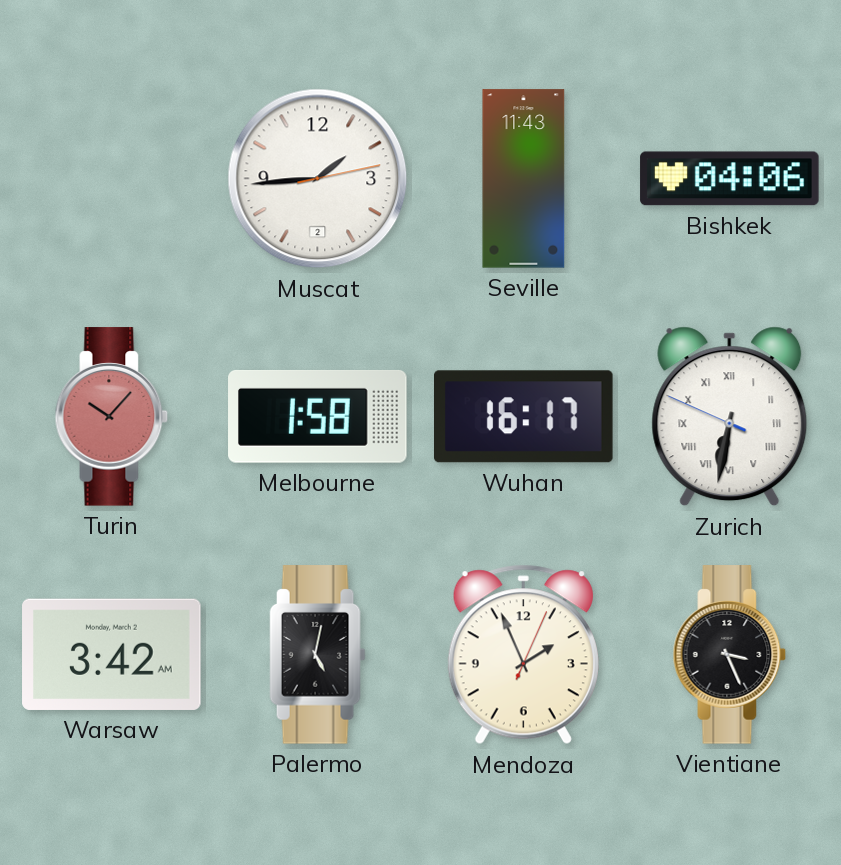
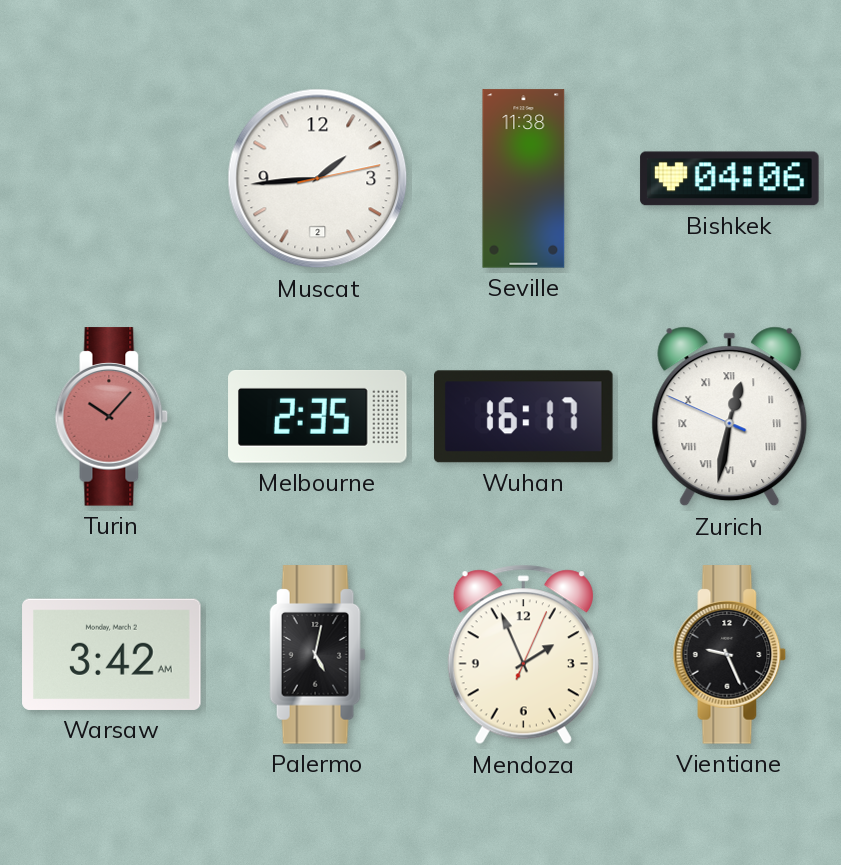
Seville: 11:43 -> 11:38
Melbourne: 1:58 -> 2:35
Zurich: 6:31 -> 12:31
Vientiane: 3:26 -> 9:26
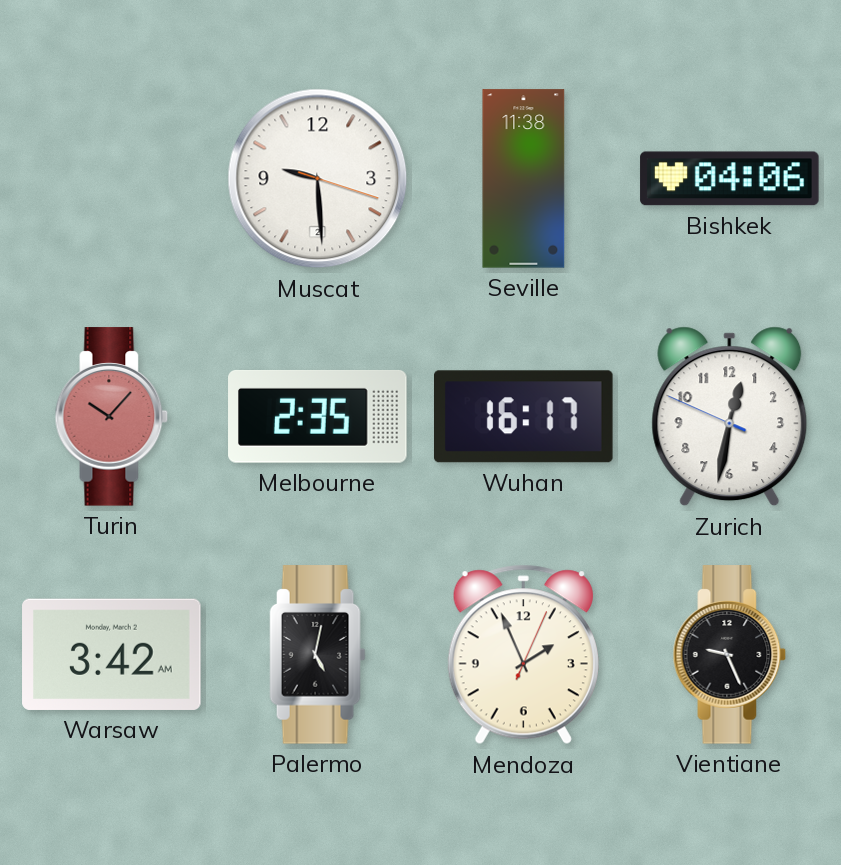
Muscat: 1:44 -> 9:29
Zurich numerals: Roman -> Arabic
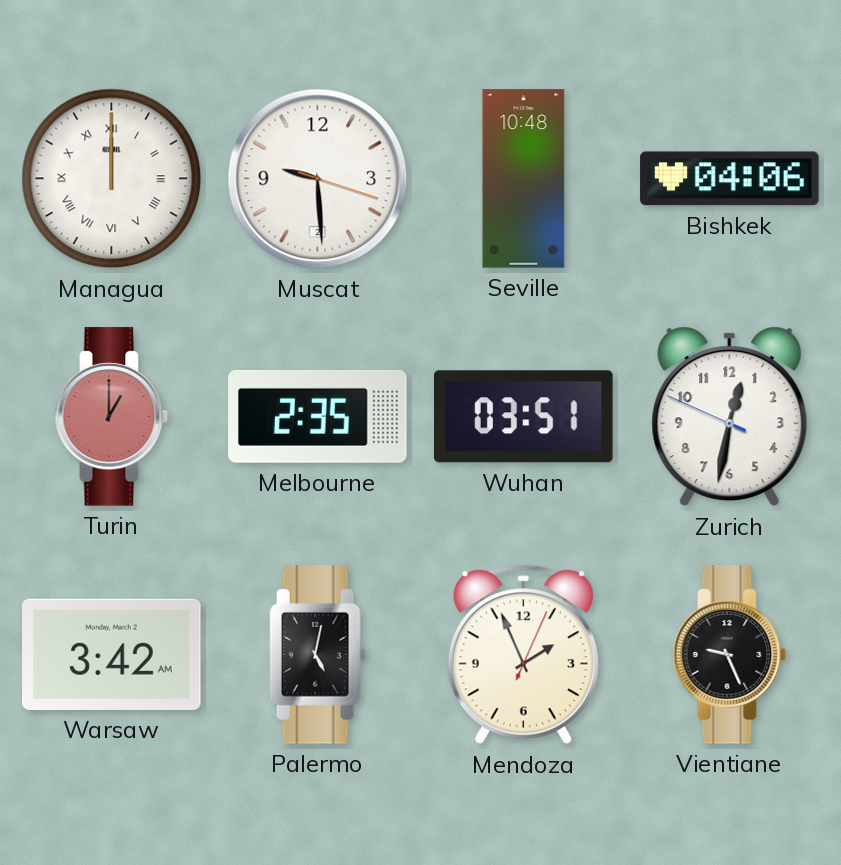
Managua: none -> 12:00
Seville: 11:38 -> 10:48
Turin: 10:07 -> 1:00
Wuhan: 16:17 -> 03:51
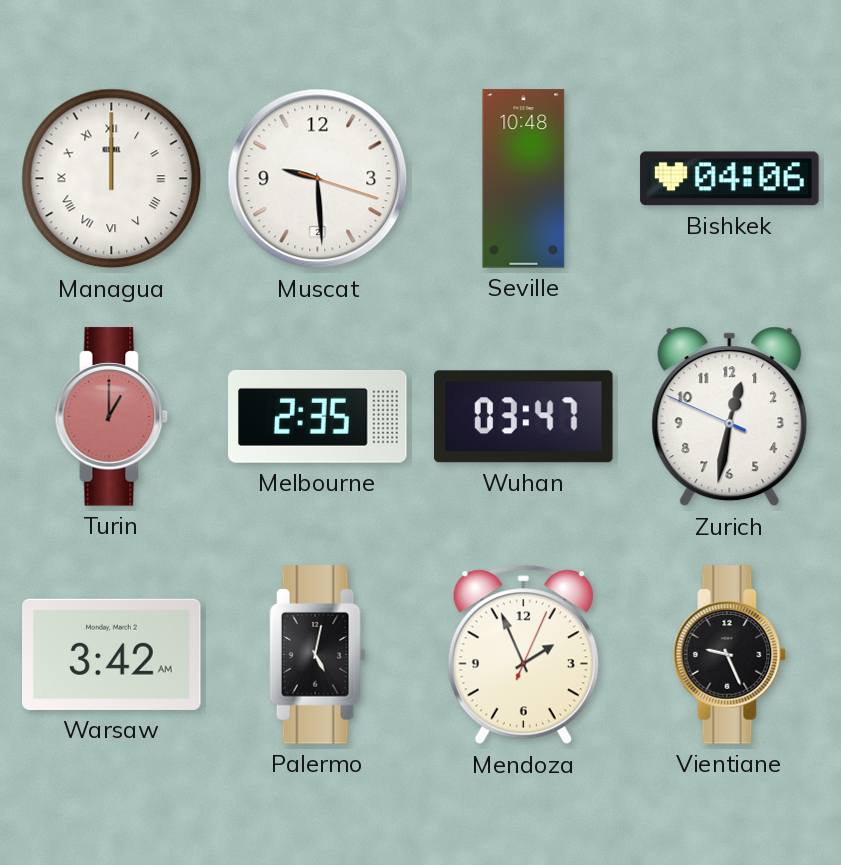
Wuhan: 03:51 -> 03:47
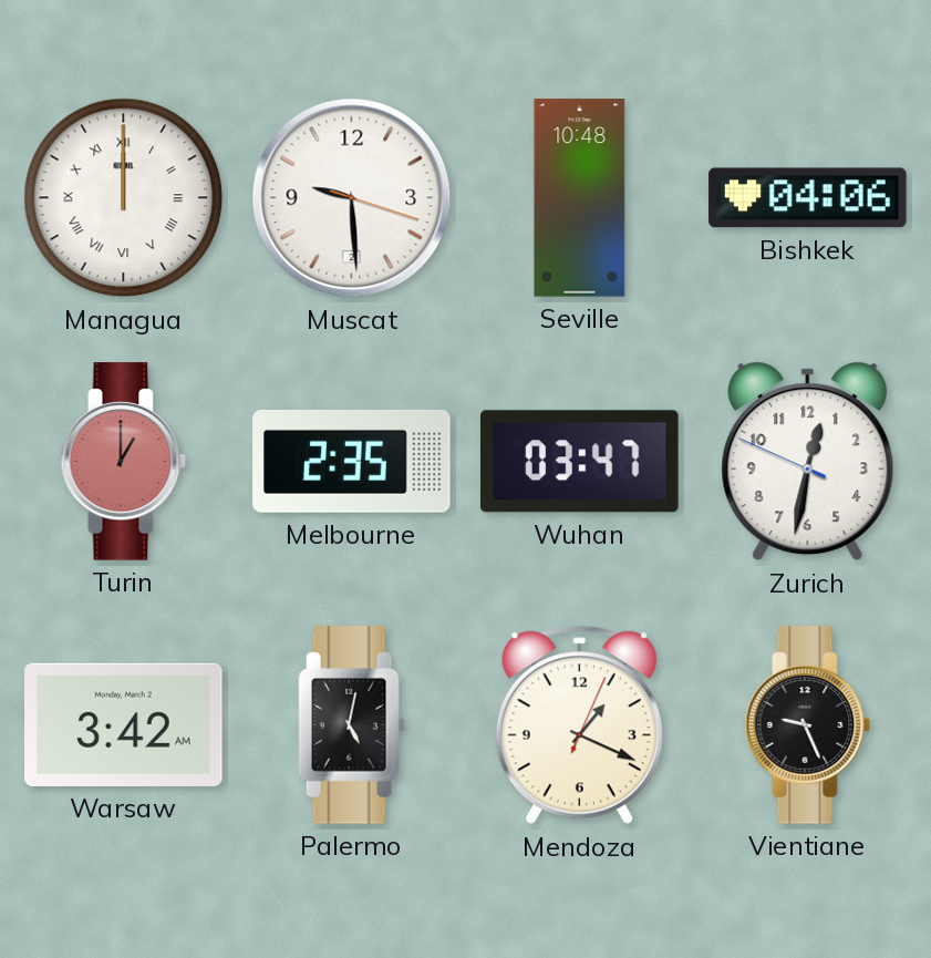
Mendoza: 1:56 -> 1:19
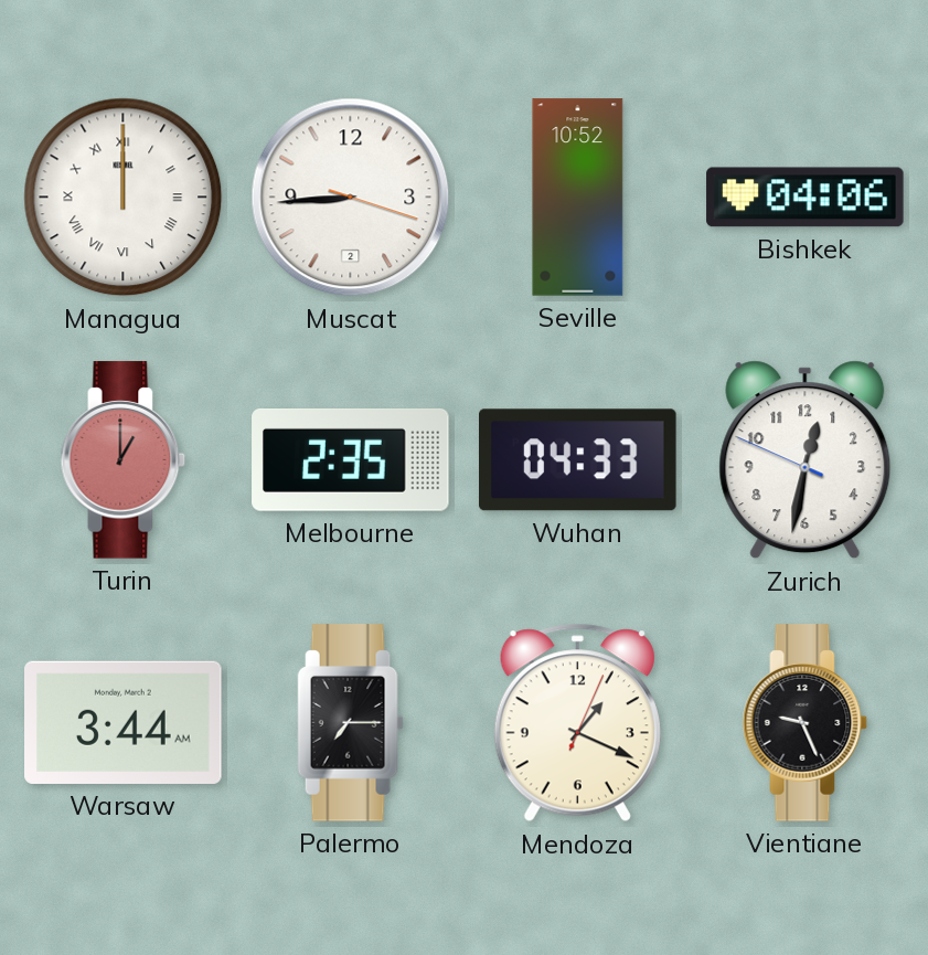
Muscat: 9:29 -> 8:44
Seville: 10:48 -> 10:52
Wuhan: 03:47 -> 04:33
Warsaw: 3:42 -> 3:44
Palermo: 5:02 -> 7:15
